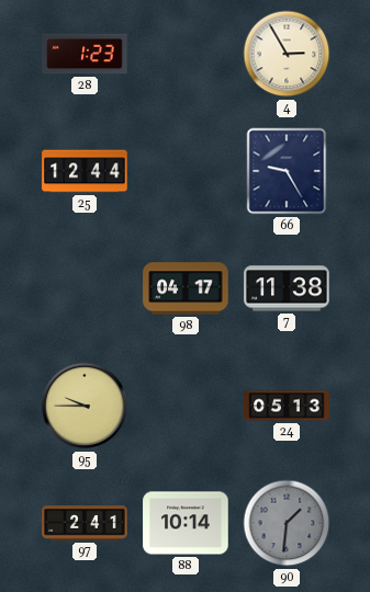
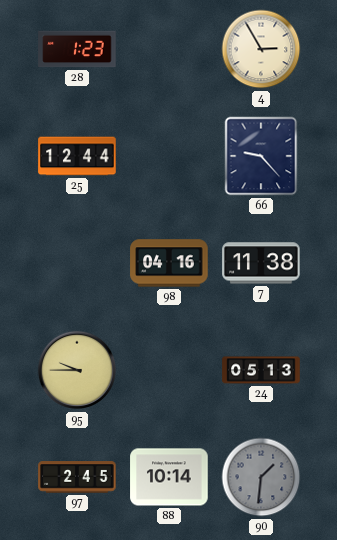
66: 9:25 -> 9:23
98: 04:17 -> 04:16
97: 2:41 -> 2:45
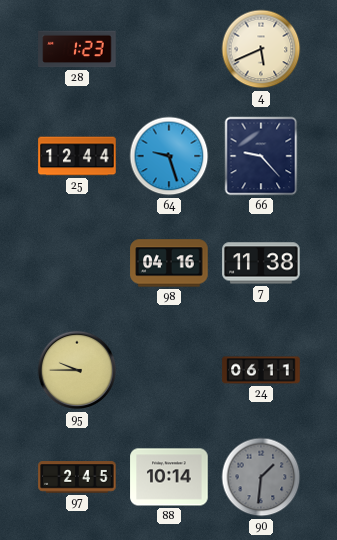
4: 2:55 -> 5:41
64: none -> 9:27
24: 05:13 -> 06:11
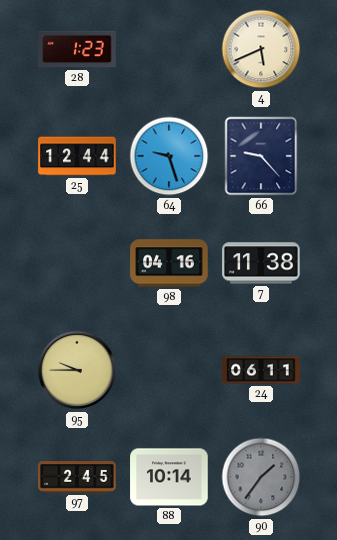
90: 1:31 -> 1:36
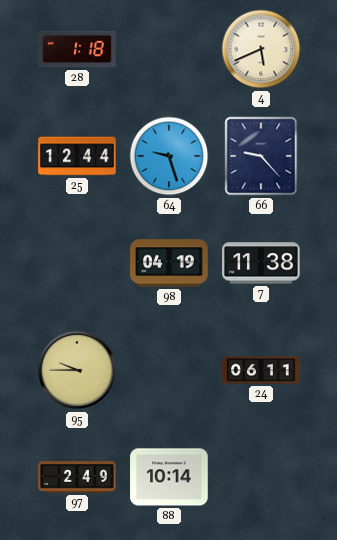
28: 1:23 -> 1:18
98: 04:16 -> 04:19
97: 2:45 -> 2:49
90: 1:36 -> none
